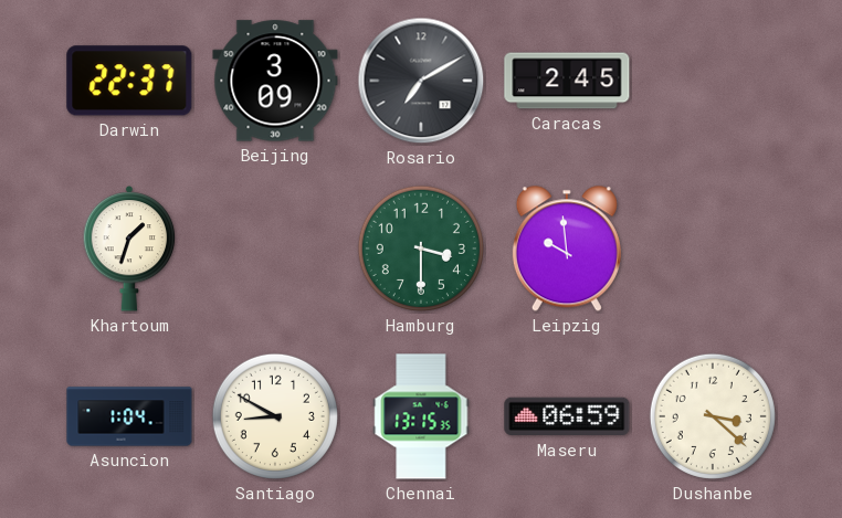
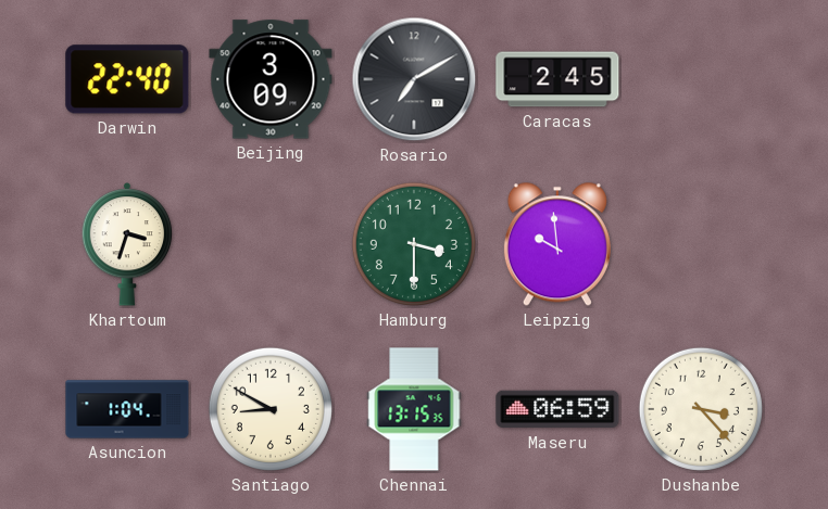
Darwin: 22:37 -> 22:40
Khartoum: 1:33 -> 3:33
Dushanbe: 3:22 -> 3:23
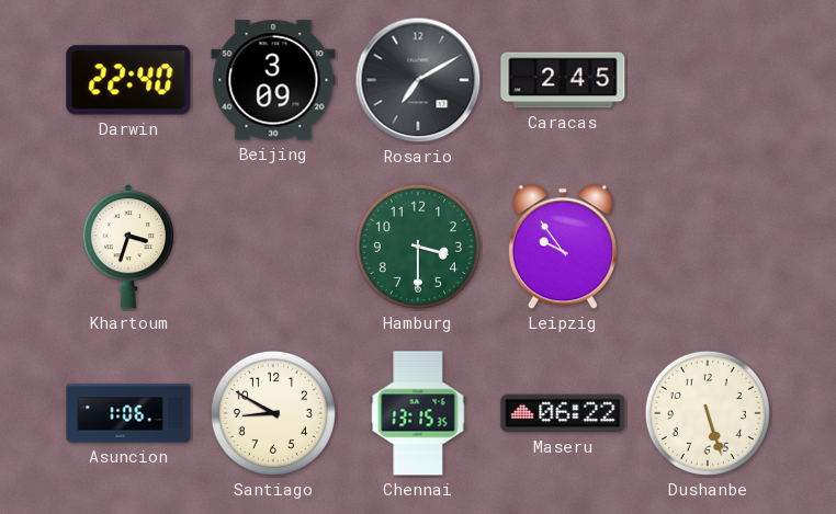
Leipzig: 9:59 -> 9:54
Asuncion: 1:04 -> 1:06
Maseru: 06:59 -> 06:22
Dushanbe: 3:23 -> 5:27
